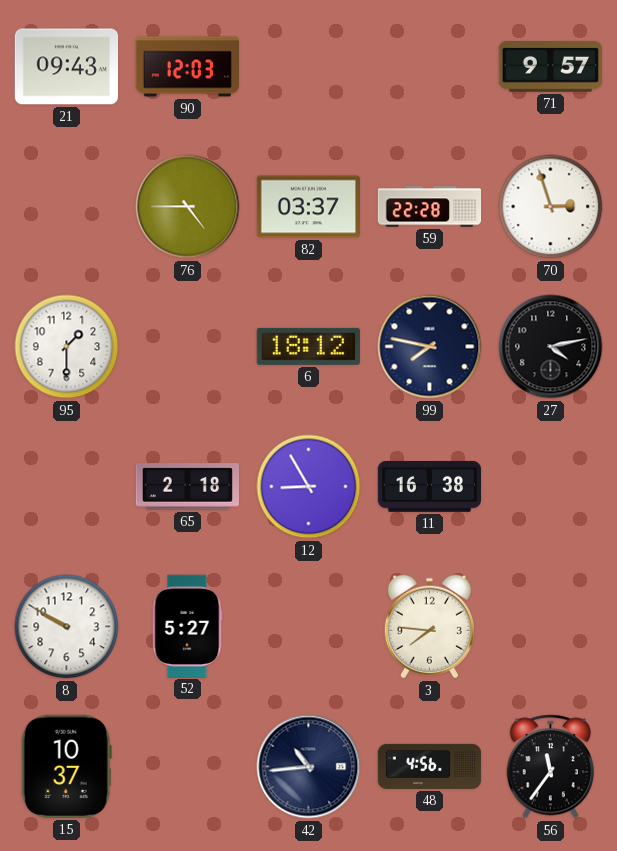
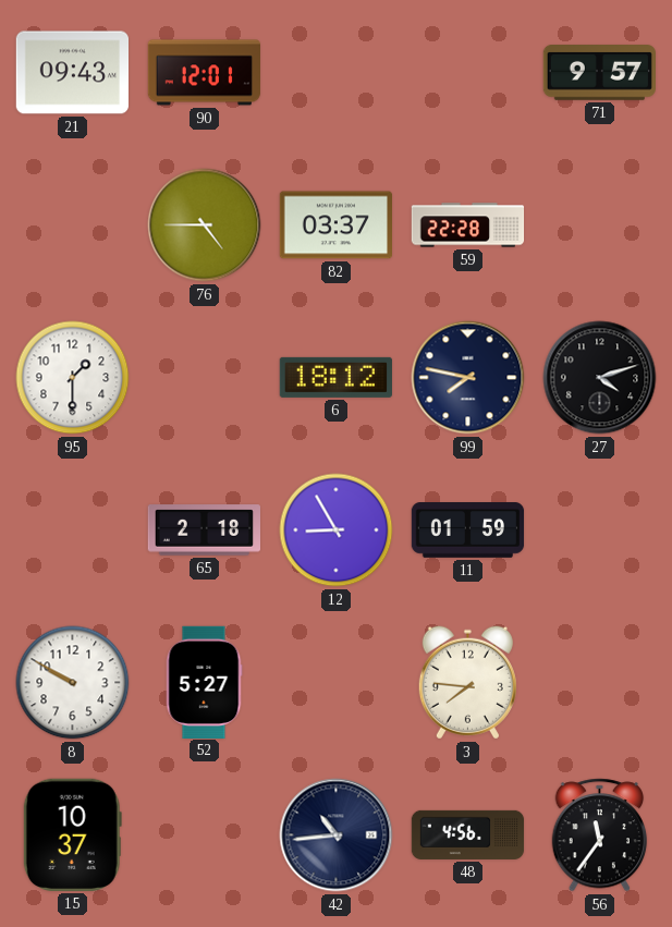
90: 12:03 -> 12:01
70: 2:57 -> none
27: 4:13 -> 4:12
11: 16:38 -> 01:59
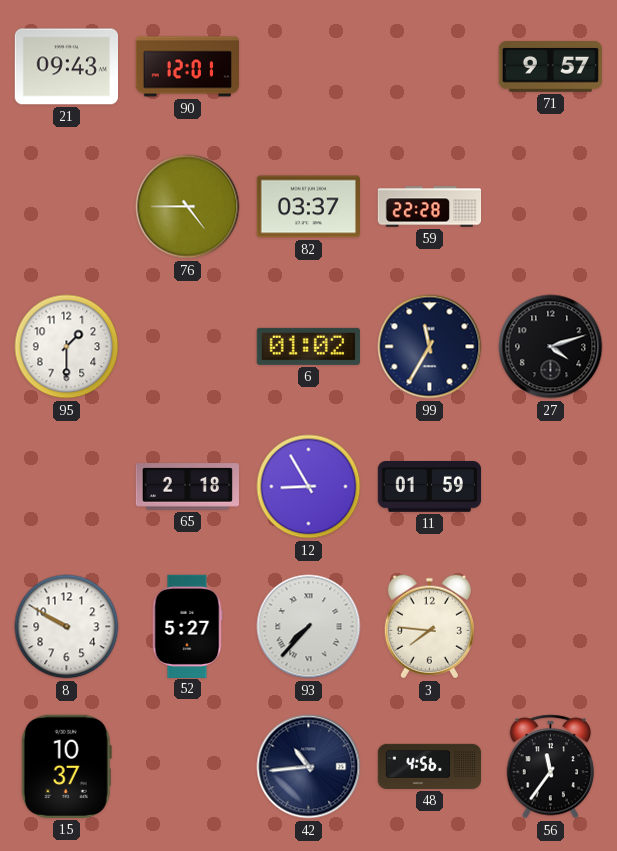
6: 18:12 -> 01:02
99: 7:47 -> 11:35
93: none -> 7:37
